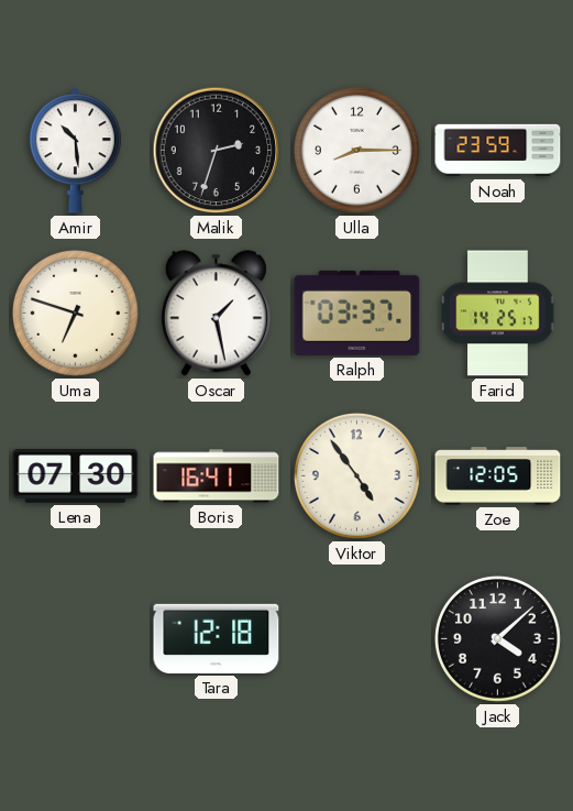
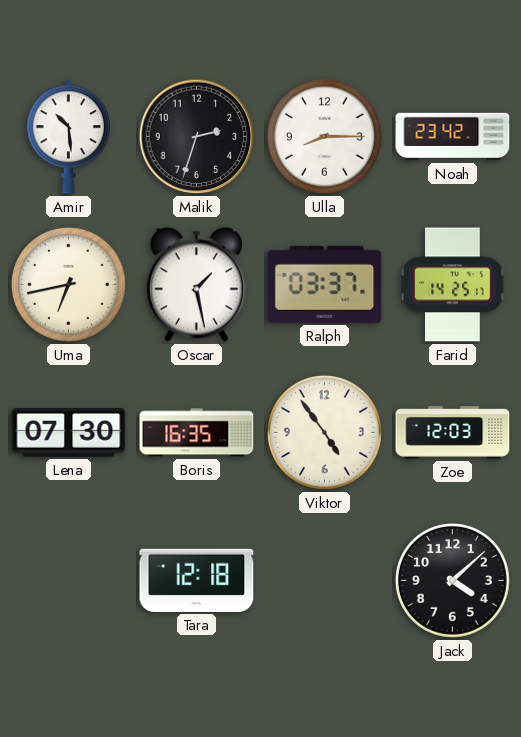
Noah: 23:59 -> 23:42
Uma: 6:48 -> 6:43
Boris: 16:41 -> 16:35
Zoe: 12:05 -> 12:03
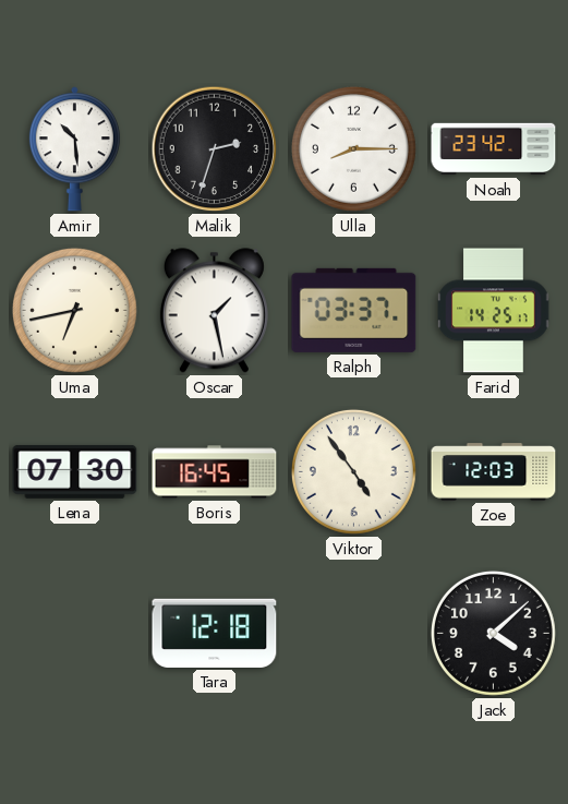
Boris: 16:35 -> 16:45
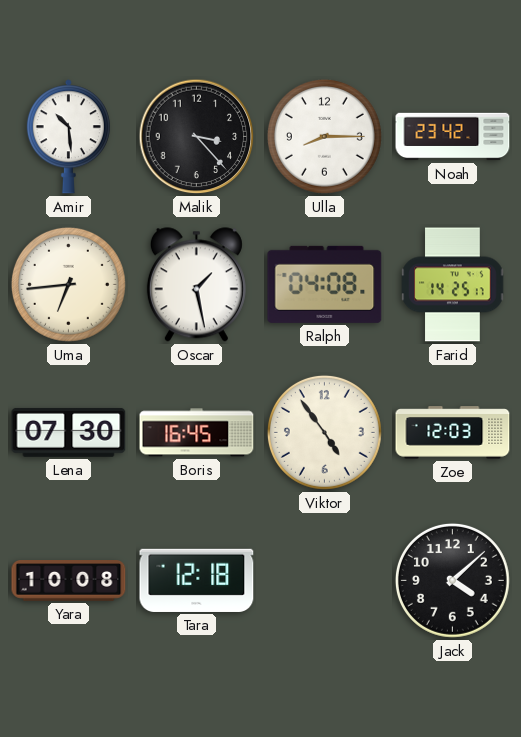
Malik: 2:33 -> 3:23
Uma: 6:43 -> 6:44
Ralph: 03:37 -> 04:08
Yara: none -> 10:08
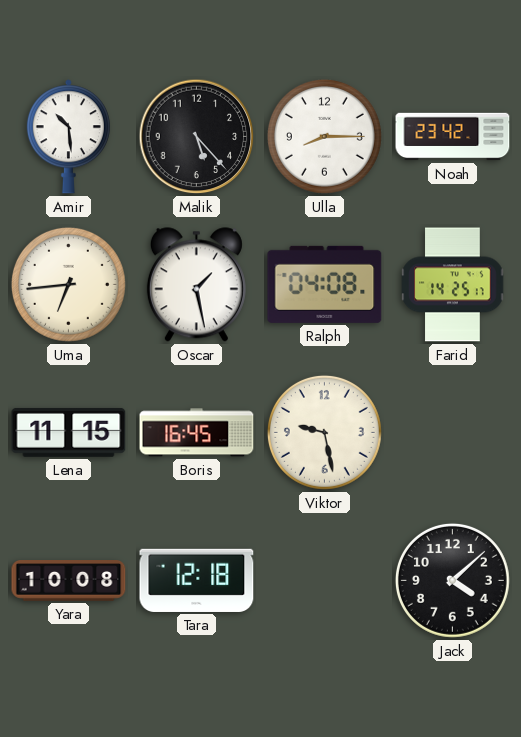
Malik: 3:23 -> 5:23
Lena: 07:30 -> 11:15
Viktor: 4:54 -> 9:28
Zoe: 12:03 -> none
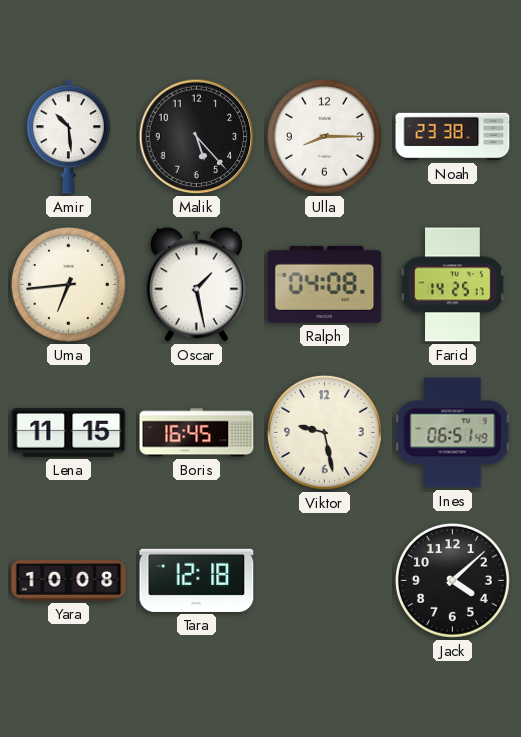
Noah: 23:42 -> 23:38
Ines: none -> 06:51
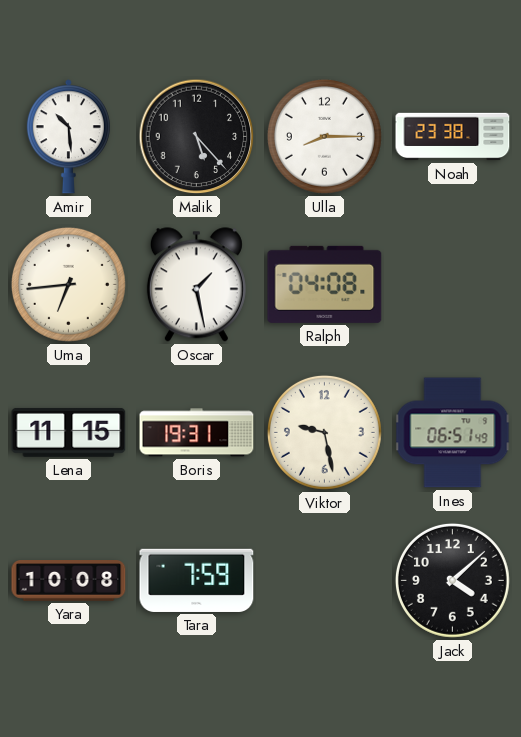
Farid: 14:25 -> none
Boris: 16:45 -> 19:31
Tara: 12:18 -> 7:59
